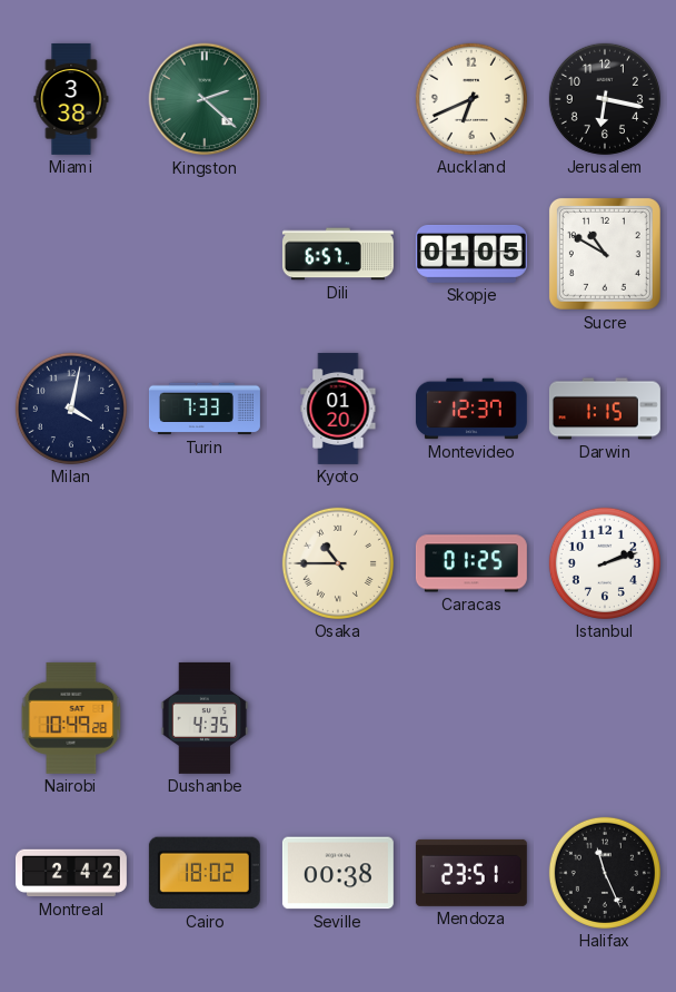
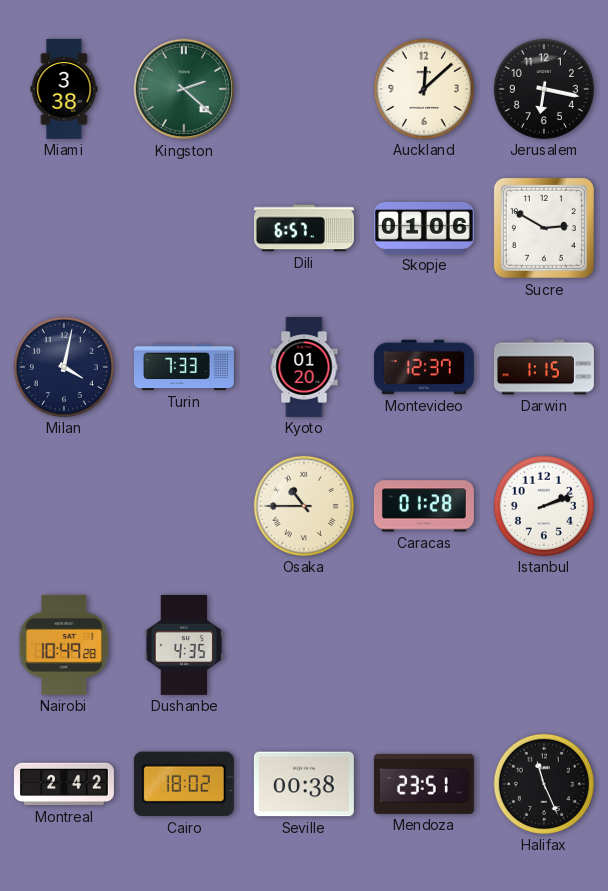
Auckland: 6:41 -> 12:08
Skopje: 01:05 -> 01:06
Sucre: 10:50 -> 2:50
Caracas: 01:25 -> 01:28
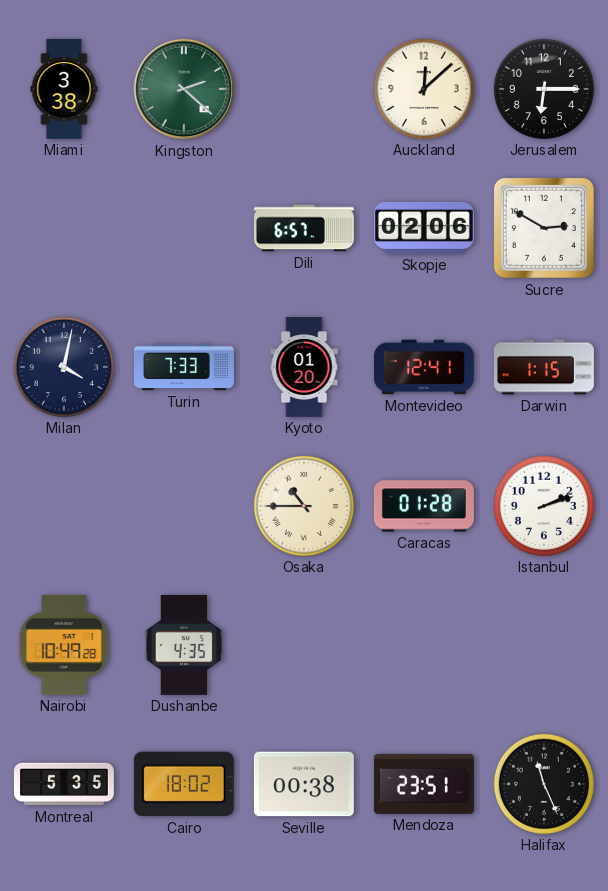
Jerusalem: 6:17 -> 6:15
Skopje: 01:06 -> 02:06
Montevideo: 12:37 -> 12:41
Montreal: 2:42 -> 5:35
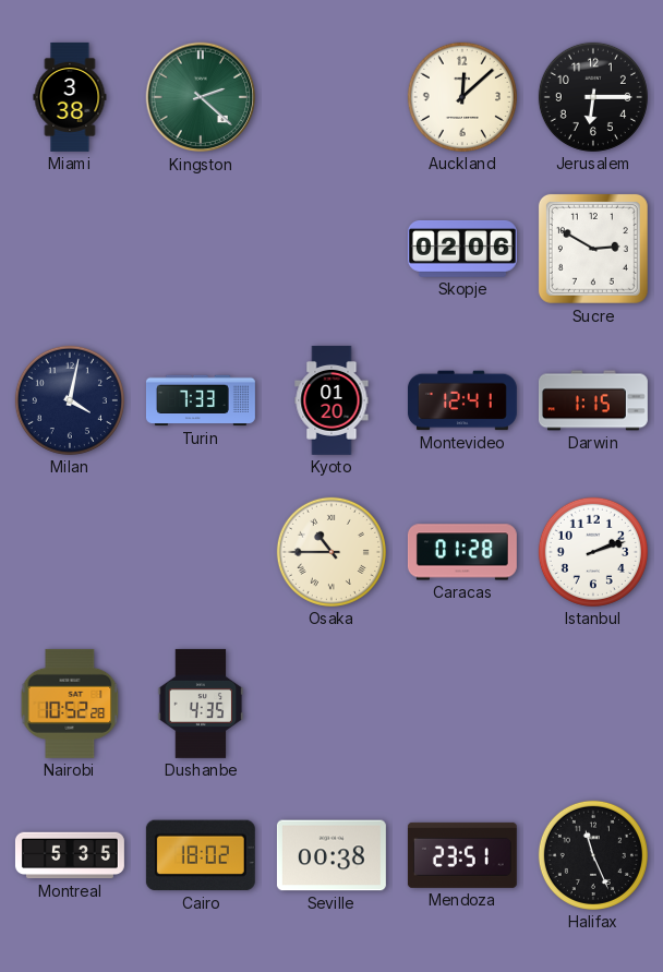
Dili: 6:57 -> none
Nairobi: 10:49 -> 10:52
